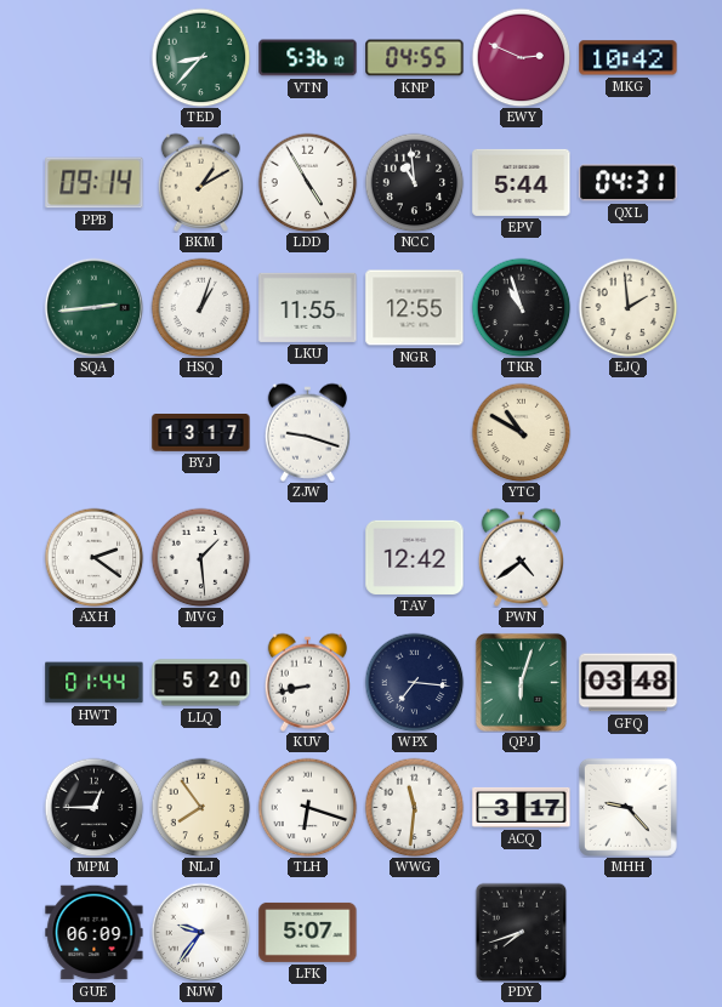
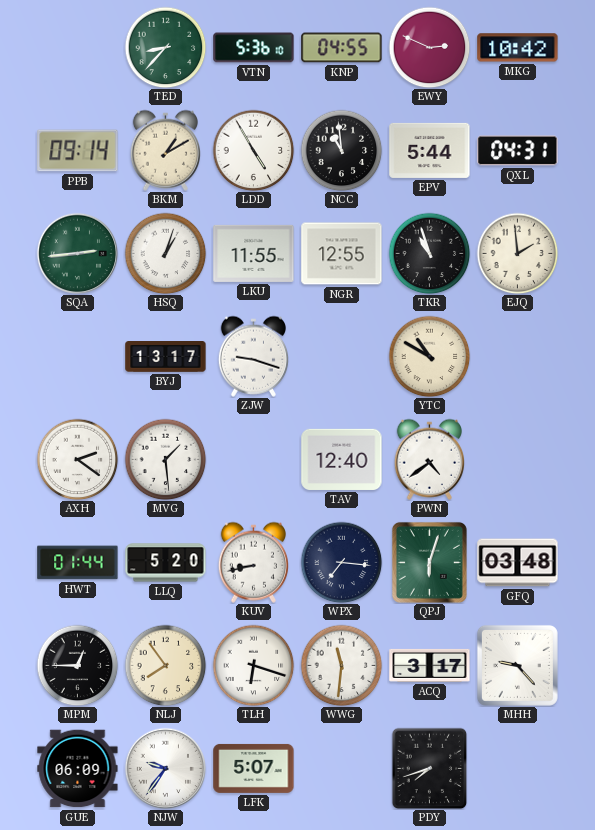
TAV: 12:42 -> 12:40
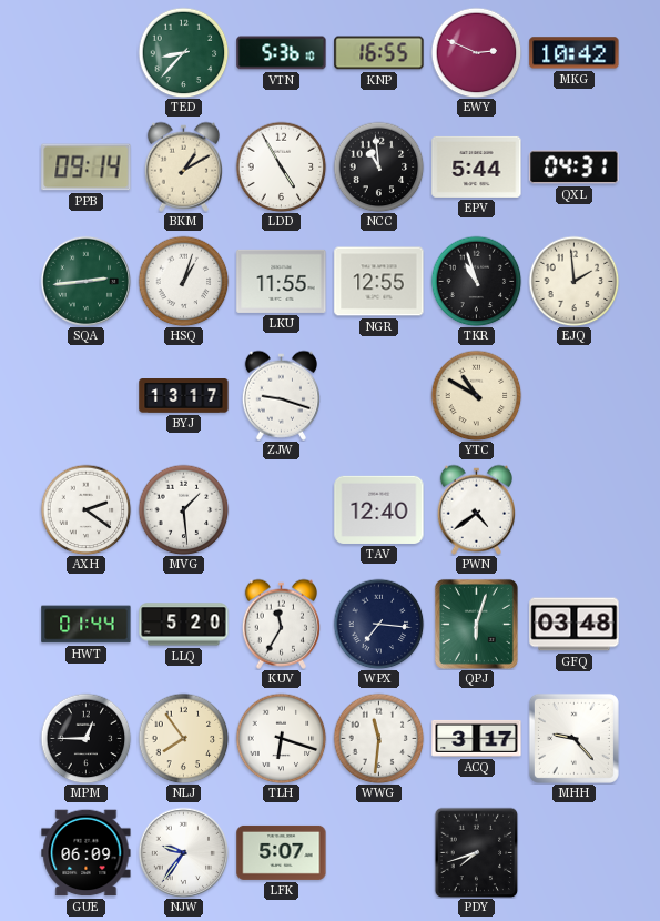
KNP: 04:55 -> 16:55
KUV: 8:43 -> 11:35
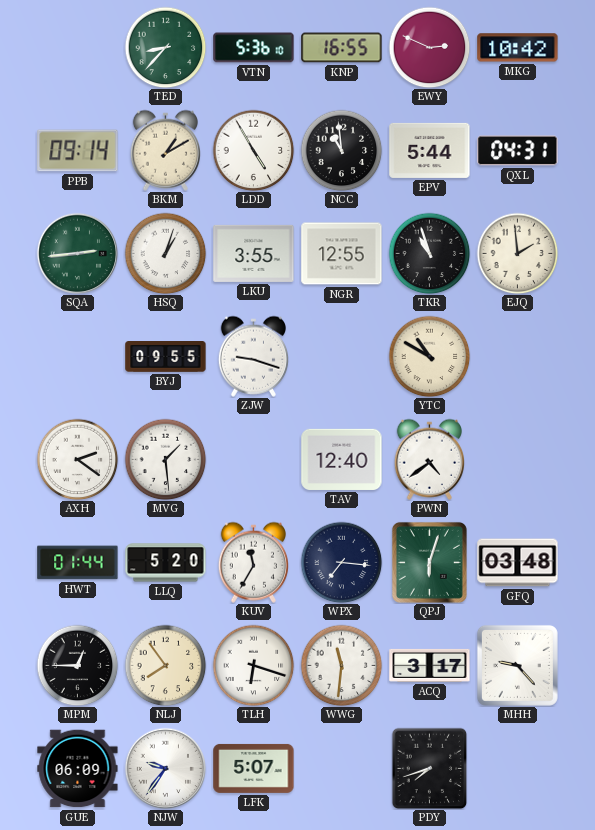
LKU: 11:55 -> 3:55
BYJ: 13:17 -> 09:55
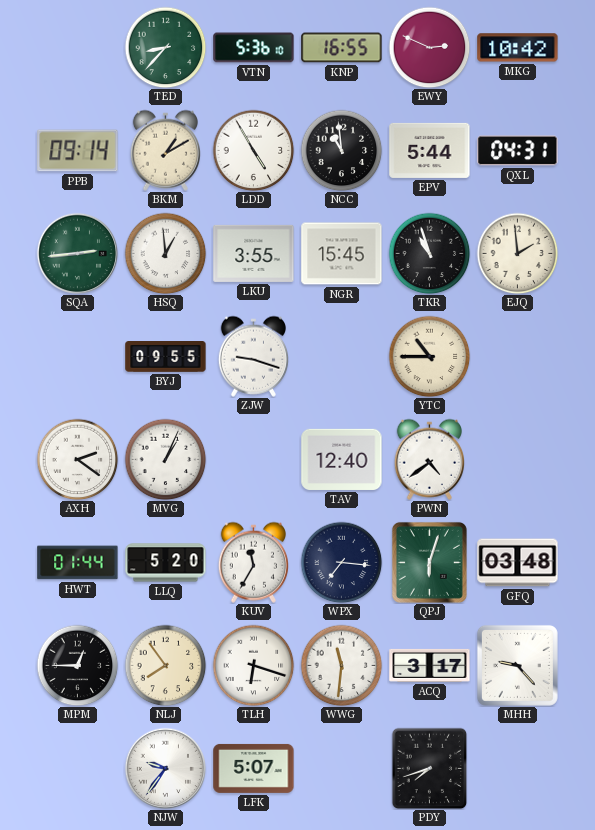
HSQ: 1:03 -> 12:59
NGR: 12:55 -> 15:45
YTC: 10:50 -> 10:45
MVG: 1:29 -> 1:04
GUE: 06:09 -> none
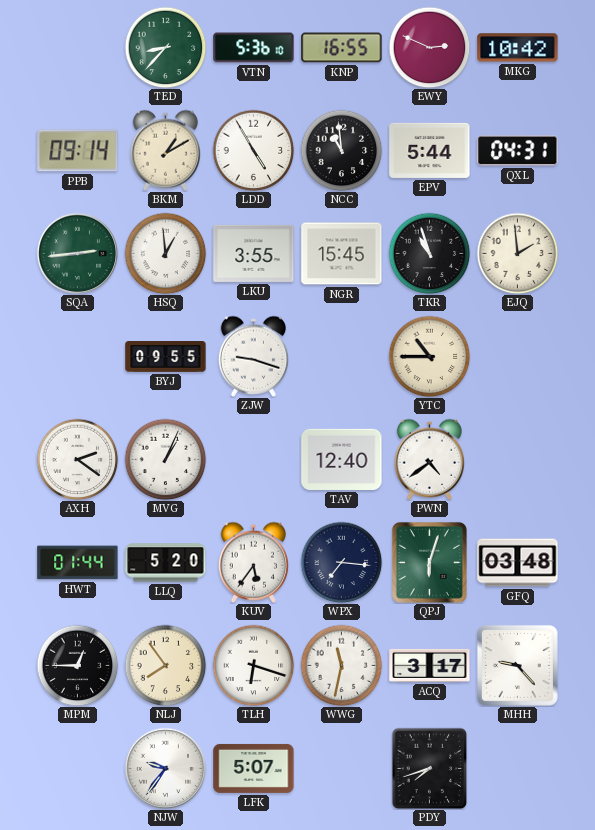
KUV: 11:35 -> 5:36
WWG: 11:31 -> 11:32
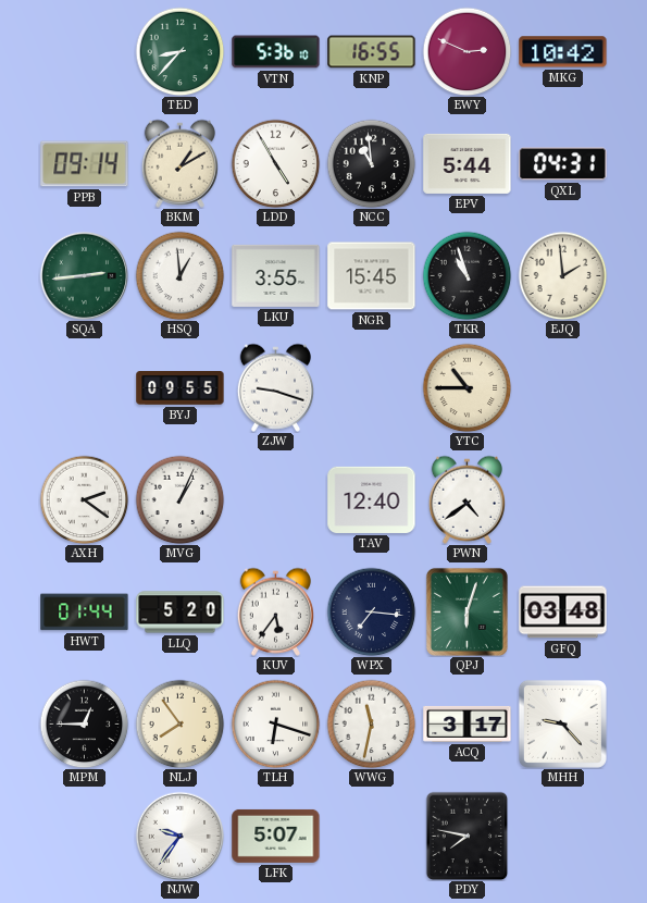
PDY: 7:42 -> 7:47
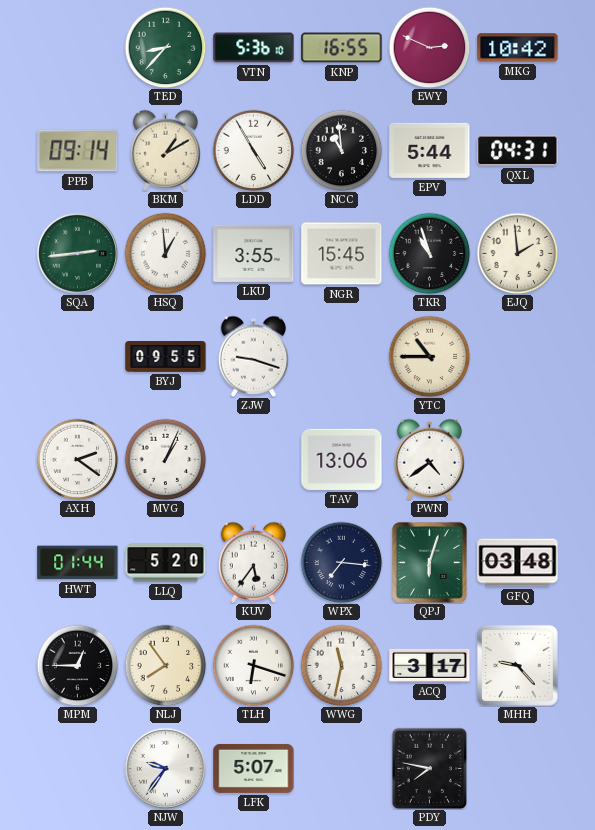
TAV: 12:40 -> 13:06
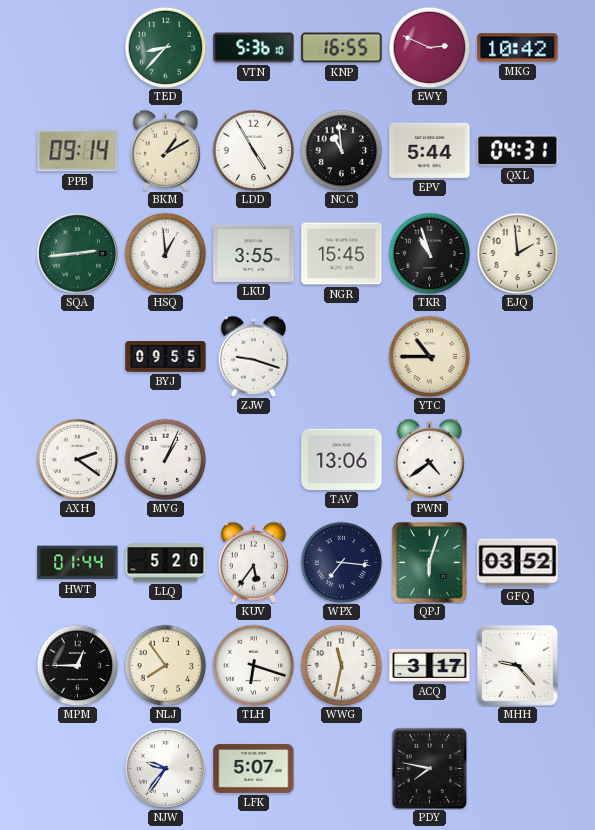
GFQ: 03:48 -> 03:52
